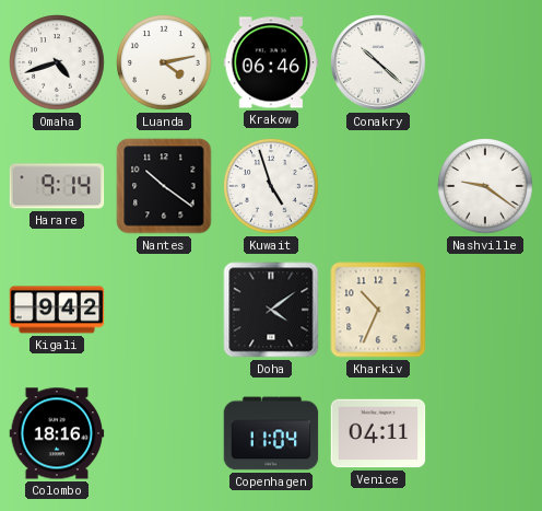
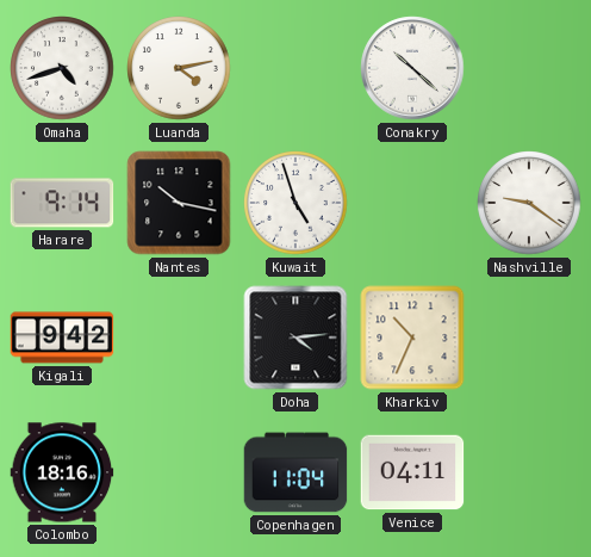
Krakow: 06:46 -> none
Nantes: 10:21 -> 10:17
Doha: 4:09 -> 4:14
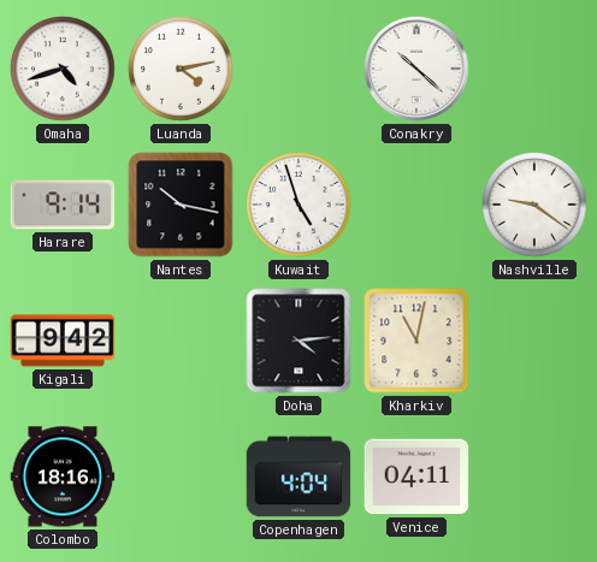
Kharkiv: 10:34 -> 11:02
Copenhagen: 11:04 -> 4:04
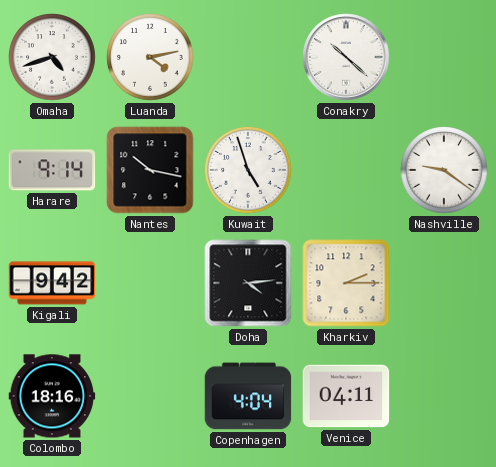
Kharkiv: 11:02 -> 2:15
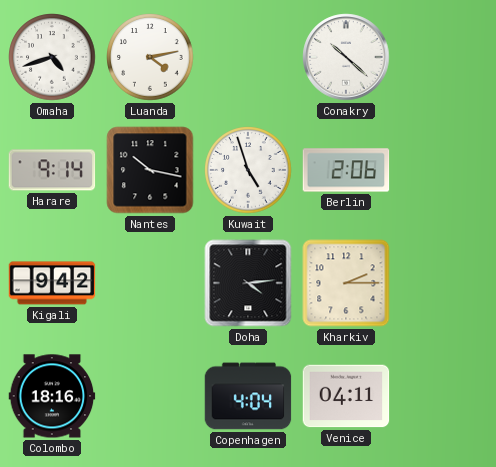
Berlin: none -> 2:06
Nashville: 9:21 -> none
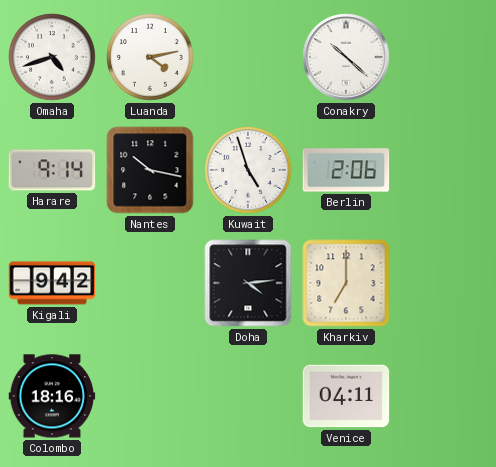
Kharkiv: 2:15 -> 7:00
Copenhagen: 4:04 -> none
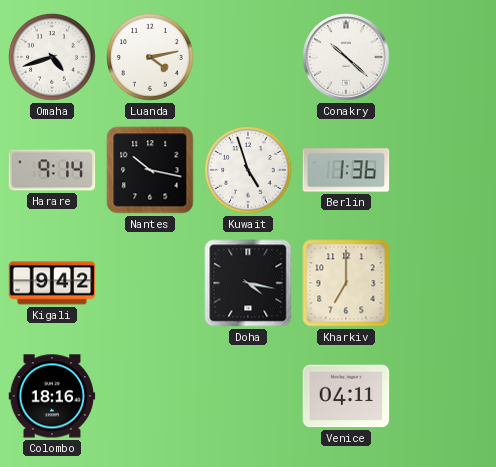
Berlin: 2:06 -> 1:36
Doha: 4:14 -> 4:17
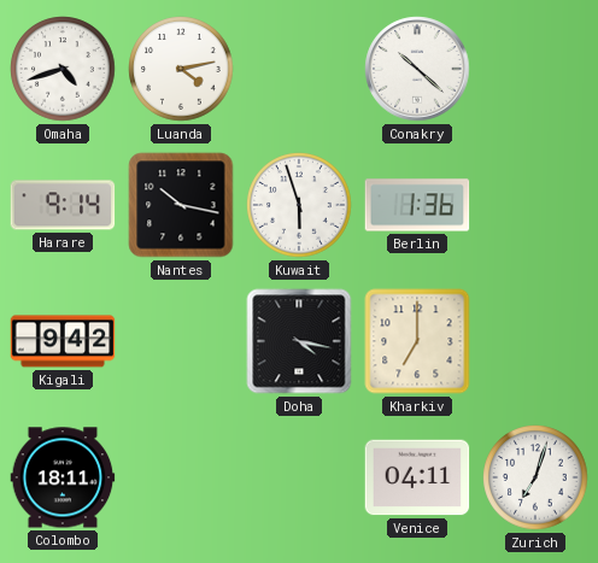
Kuwait: 4:57 -> 5:57
Colombo: 18:16 -> 18:11
Zurich: none -> 7:03
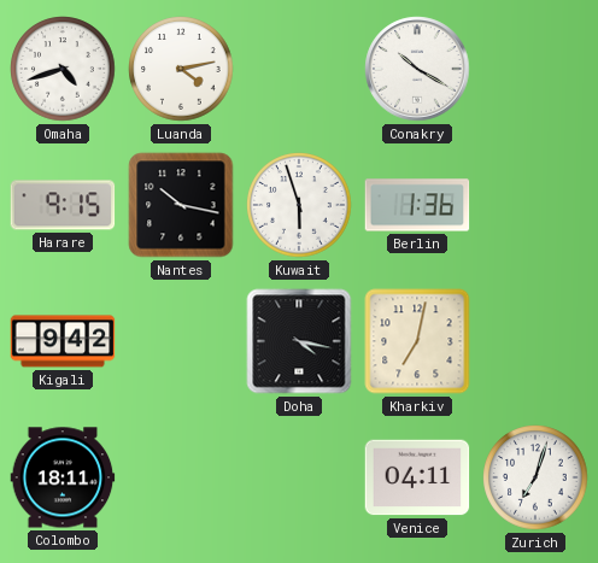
Conakry: 10:22 -> 10:20
Harare: 9:14 -> 9:15
Kharkiv: 7:00 -> 7:02
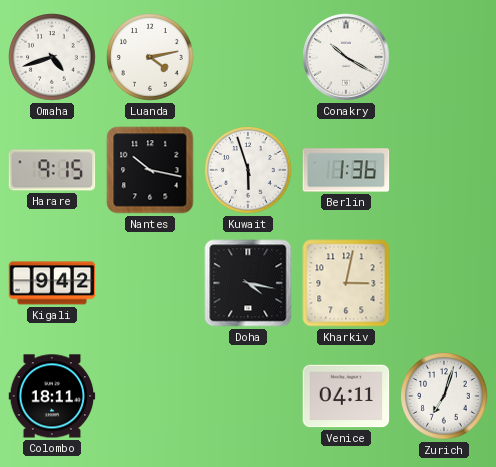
Kharkiv: 7:02 -> 3:02
